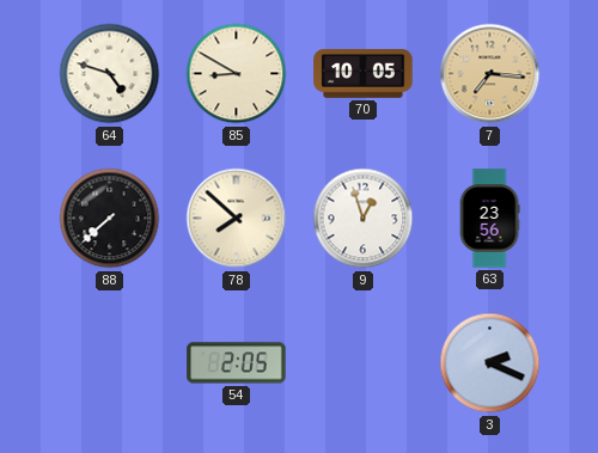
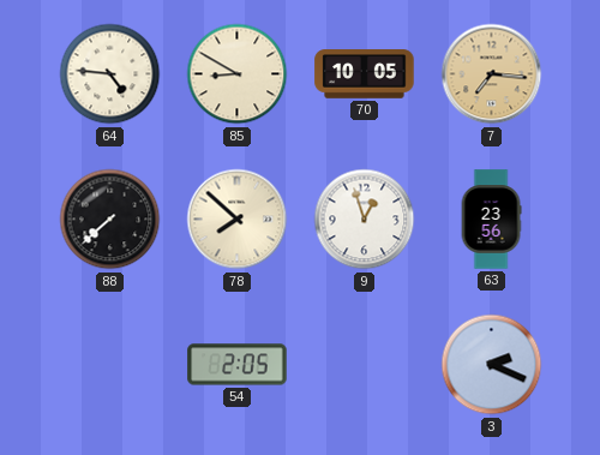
64: 4:48 -> 4:46
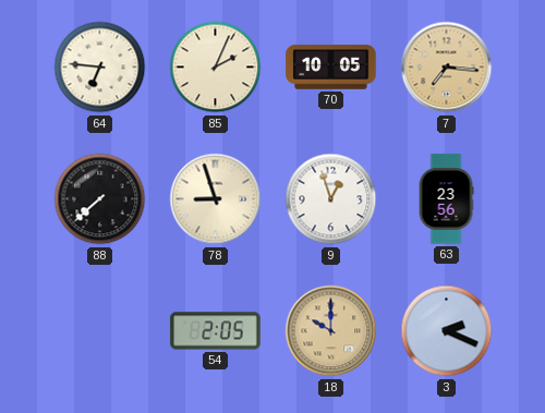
64: 4:46 -> 6:46
85: 8:50 -> 2:04
78: 7:52 -> 8:57
18: none -> 10:00
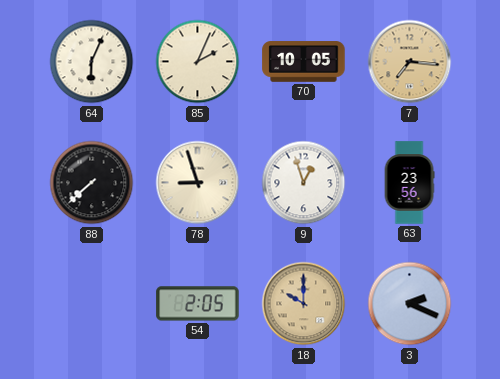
64: 6:46 -> 6:04
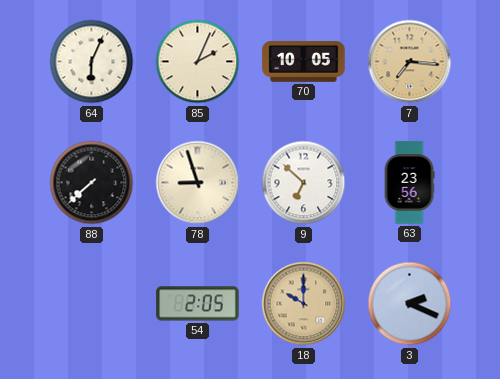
9: 12:57 -> 6:52
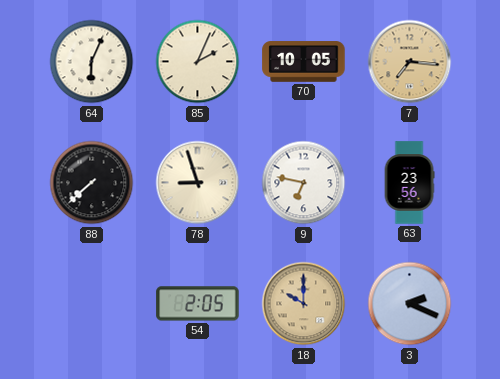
9: 6:52 -> 6:47
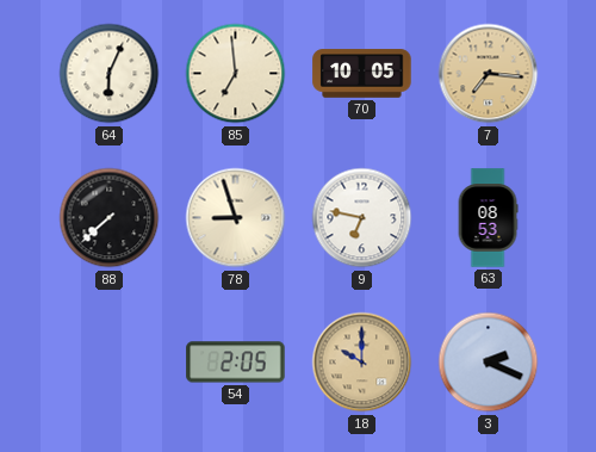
85: 2:04 -> 6:59
63: 23:56 -> 08:53
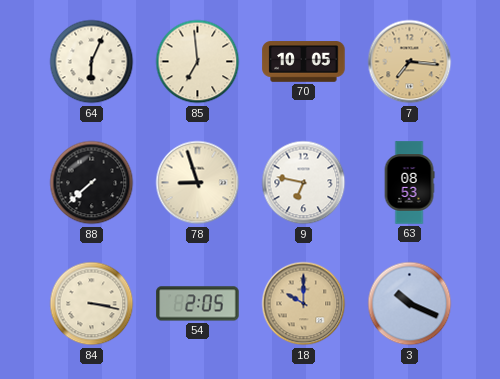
84: none -> 3:17
3: 2:19 -> 10:19
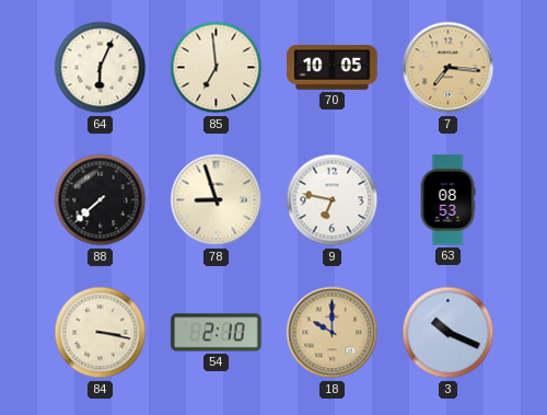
54: 2:05 -> 2:10
